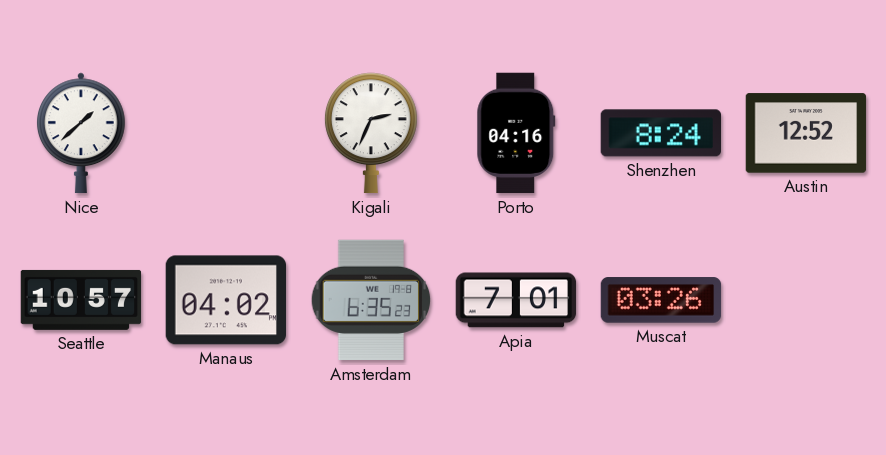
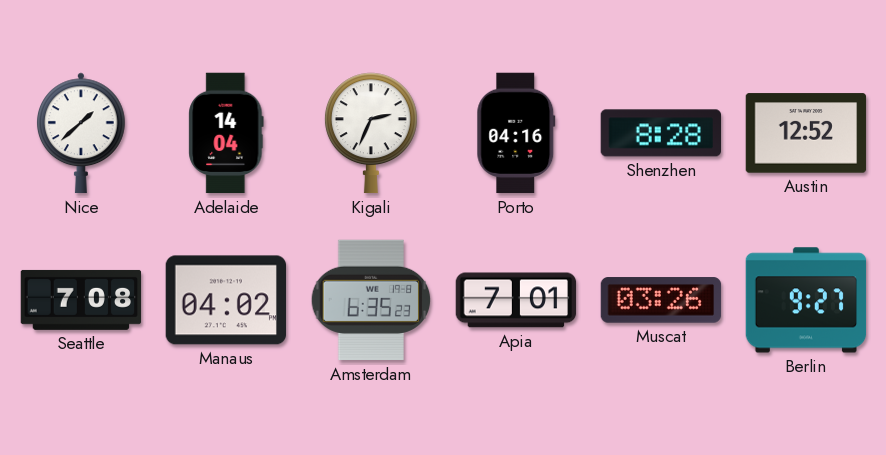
Adelaide: none -> 14:04
Shenzhen: 8:24 -> 8:28
Seattle: 10:57 -> 7:08
Berlin: none -> 9:27
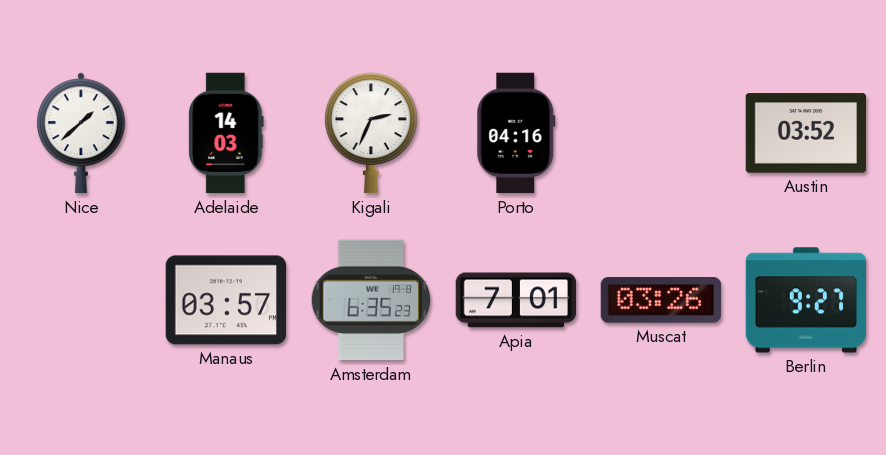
Adelaide: 14:04 -> 14:03
Shenzhen: 8:28 -> none
Austin: 12:52 -> 03:52
Seattle: 7:08 -> none
Manaus: 04:02 -> 03:57
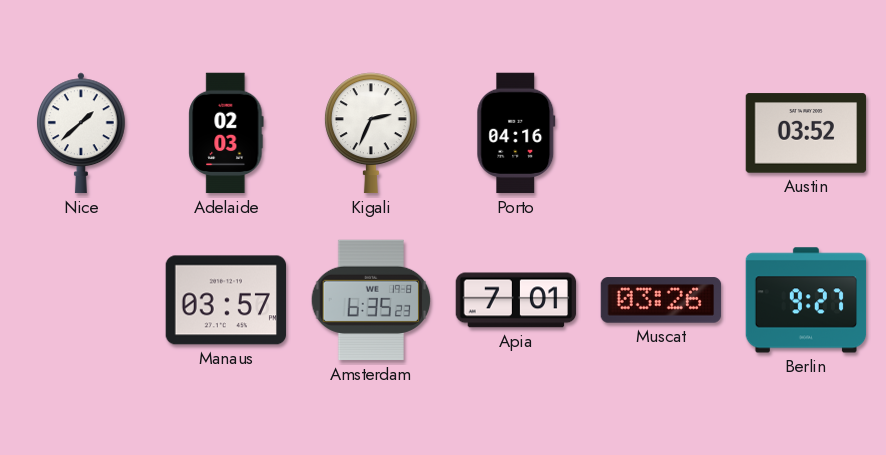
Adelaide: 14:03 -> 02:03
